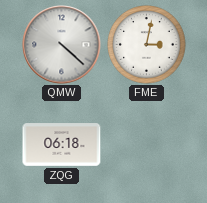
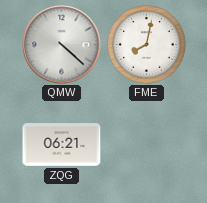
FME: 3:02 -> 8:02
ZQG: 06:18 -> 06:21
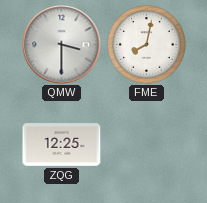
QMW: 4:22 -> 3:30
ZQG: 06:21 -> 12:25
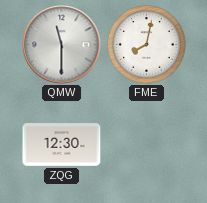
QMW: 3:30 -> 11:30
ZQG: 12:25 -> 12:30
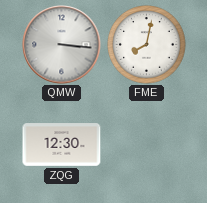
QMW: 11:30 -> 3:16
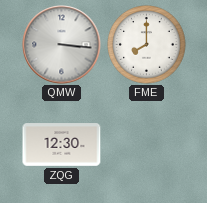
FME: 8:02 -> 8:00
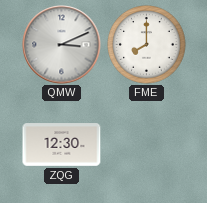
QMW: 3:16 -> 3:11
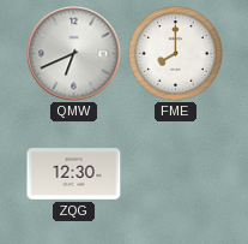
QMW: 3:11 -> 6:41
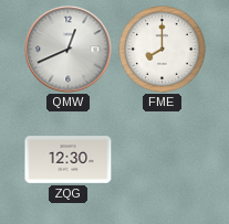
QMW: 6:41 -> 12:41
